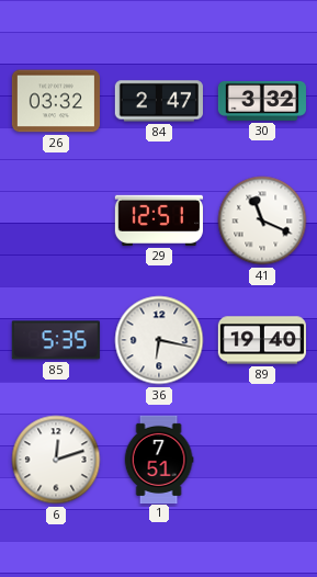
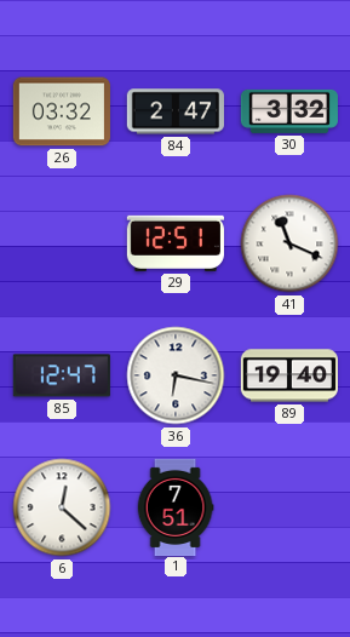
85: 5:35 -> 12:47
6: 12:12 -> 12:22
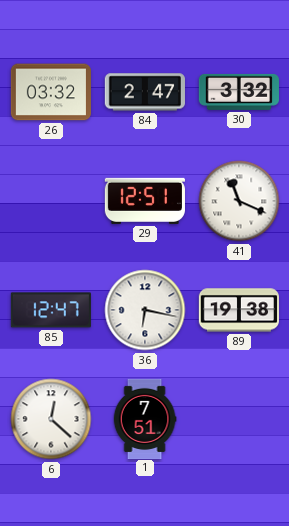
89: 19:40 -> 19:38
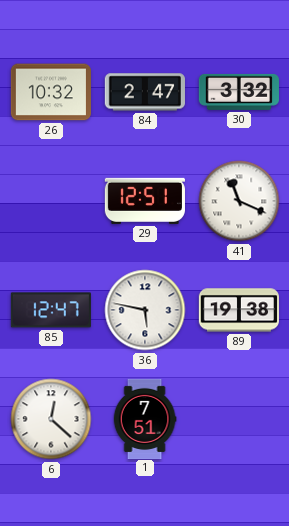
26: 03:32 -> 10:32
36: 6:17 -> 5:47
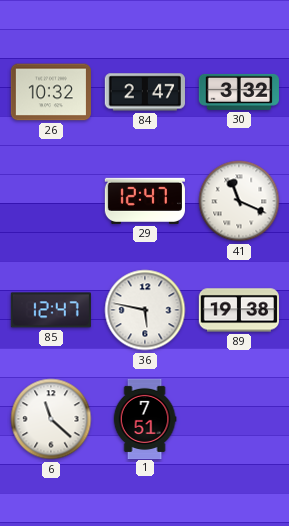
29: 12:51 -> 12:47
6: 12:22 -> 11:22
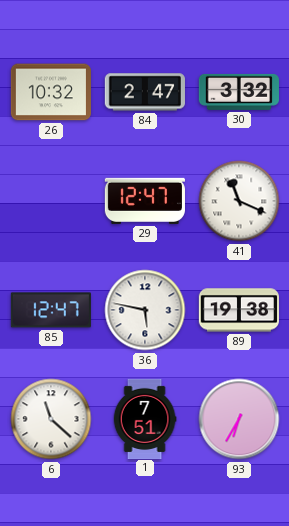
93: none -> 6:35
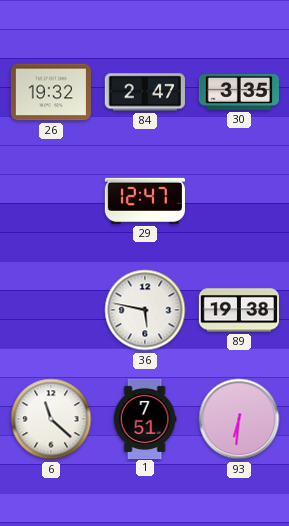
26: 10:32 -> 19:32
30: 3:32 -> 3:35
41: 11:19 -> none
85: 12:47 -> none
93: 6:35 -> 6:31
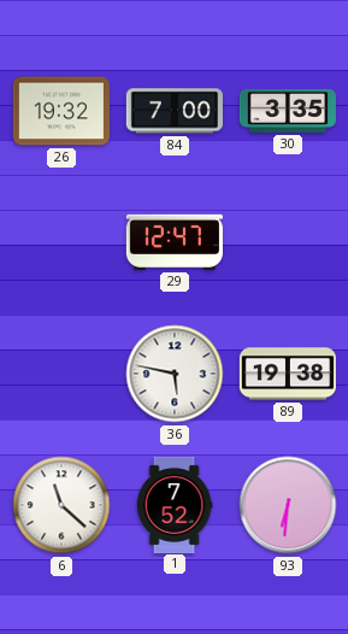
84: 2:47 -> 7:00
1: 7:51 -> 7:52
